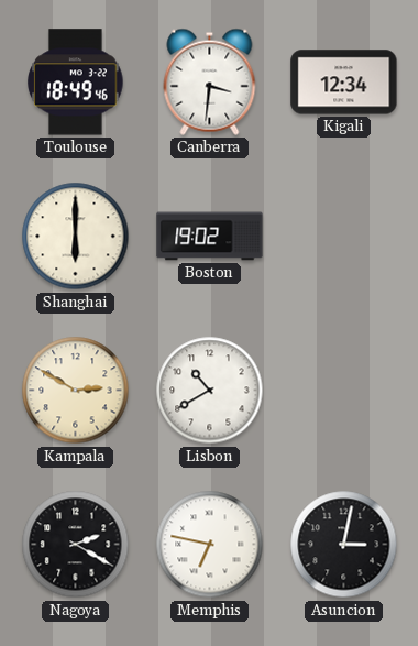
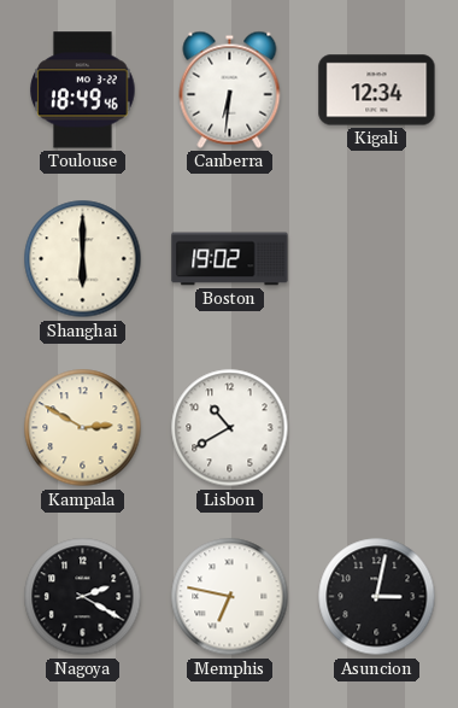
Canberra: 3:31 -> 6:31
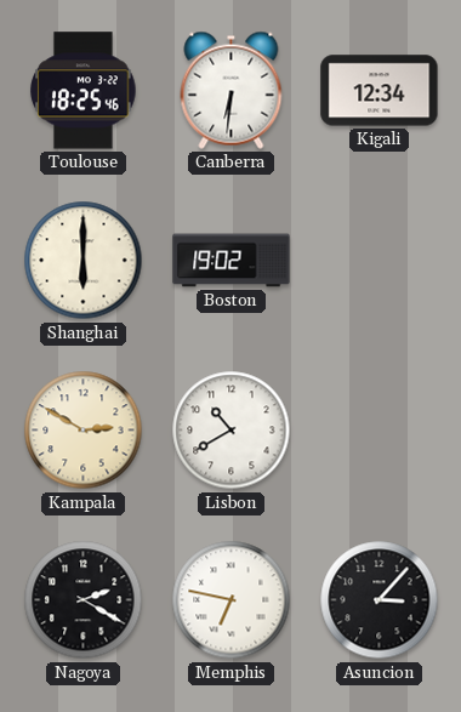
Toulouse: 18:49 -> 18:25
Asuncion: 3:02 -> 3:07
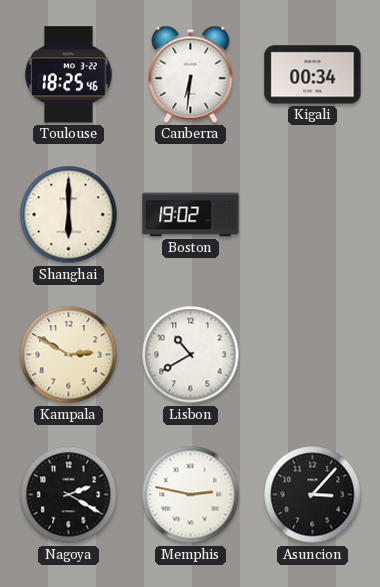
Kigali: 12:34 -> 00:34
Memphis: 6:47 -> 2:47
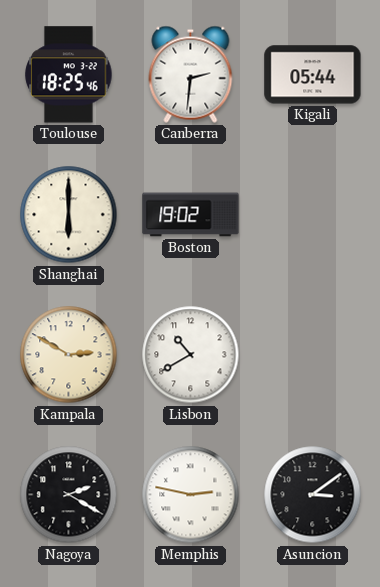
Canberra: 6:31 -> 2:31
Kigali: 00:34 -> 05:44
Asuncion: 3:07 -> 3:09
